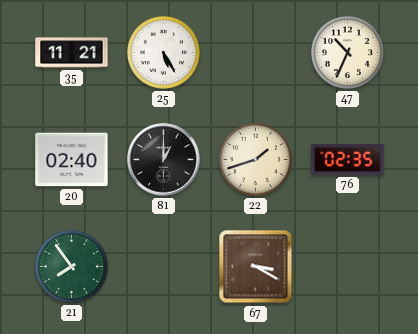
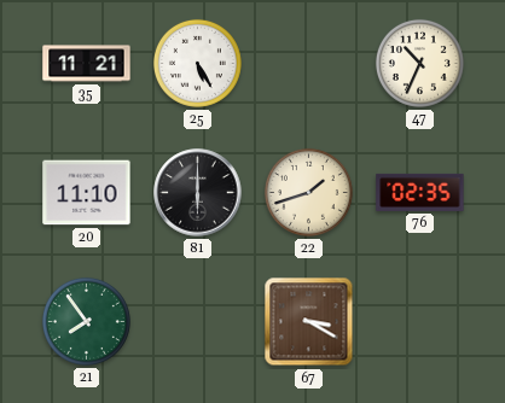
20: 02:40 -> 11:10
81: 1:00 -> 6:00
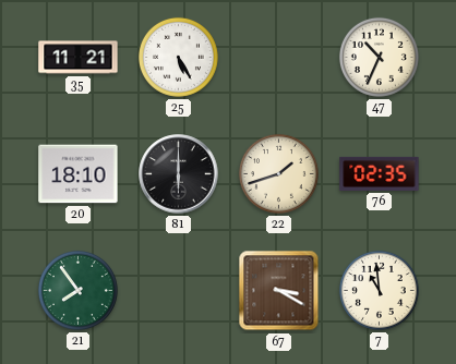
20: 11:10 -> 18:10
7: none -> 10:59
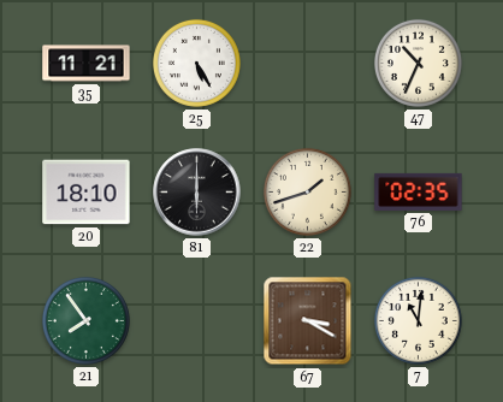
7: 10:59 -> 11:01
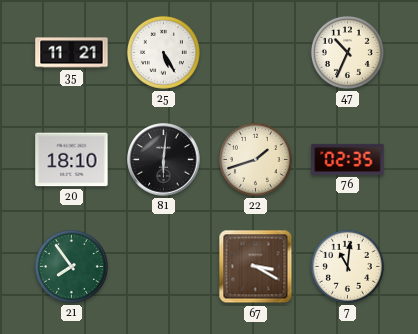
81: 6:00 -> 6:01
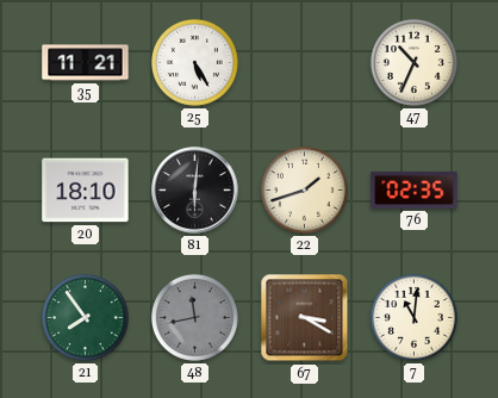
48: none -> 11:43
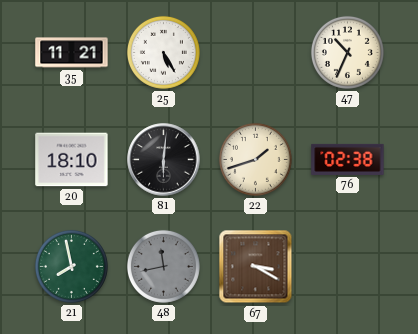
76: 02:35 -> 02:38
21: 7:54 -> 7:58
7: 11:01 -> none
